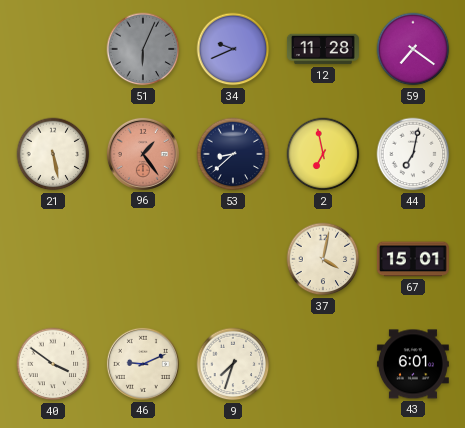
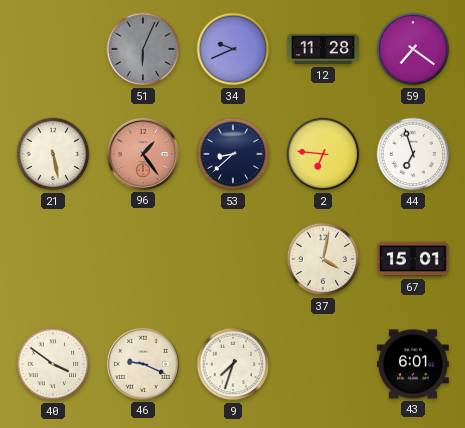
2: 6:58 -> 6:46
44: 7:02 -> 6:57
46: 9:11 -> 9:19
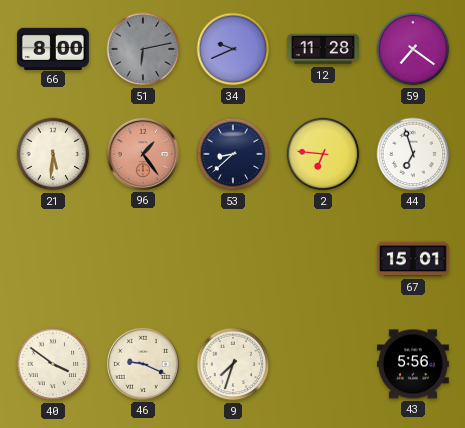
66: none -> 8:00
51: 6:04 -> 6:13
21: 5:28 -> 5:31
37: 4:02 -> none
43: 6:01 -> 5:56
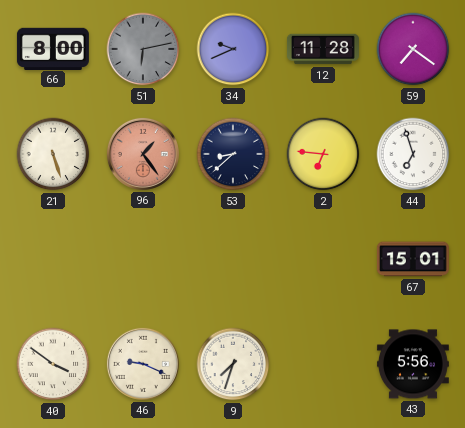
21: 5:31 -> 5:27
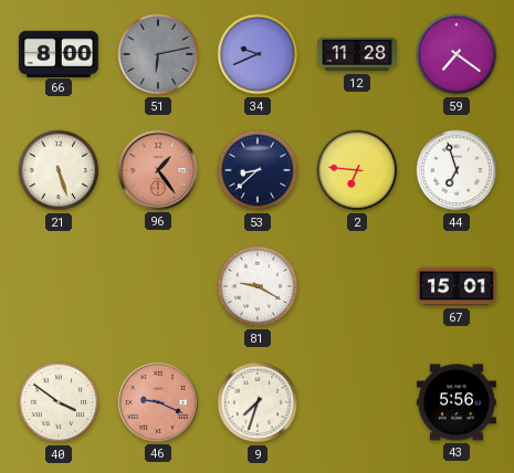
81: none -> 9:20
46 dial: cream -> salmon
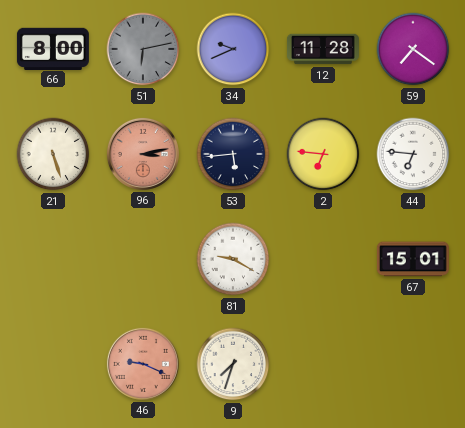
96: 1:24 -> 3:13
53: 8:38 -> 5:44
44: 6:57 -> 6:46
40: 3:51 -> none
43: 5:56 -> none
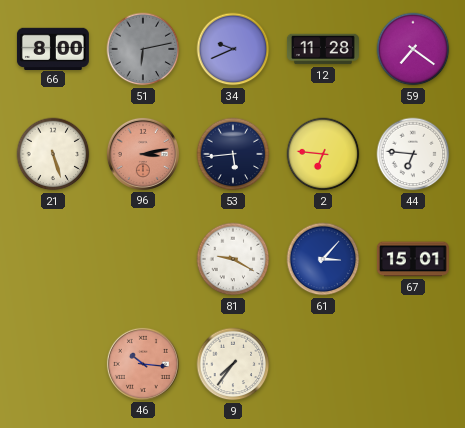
61: none -> 3:07
46: 9:19 -> 10:16
9: 7:33 -> 7:36
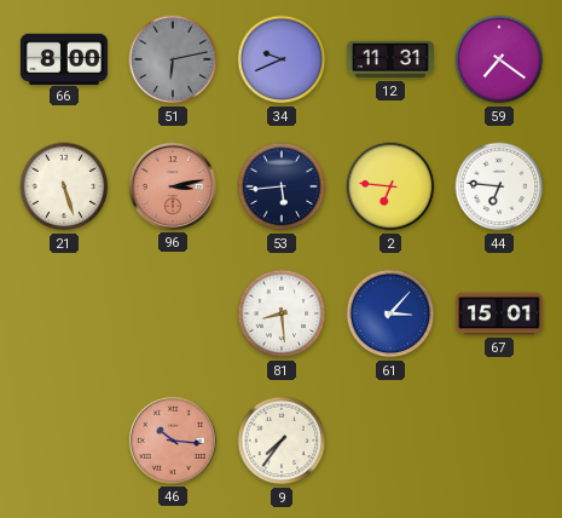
12: 11:28 -> 11:31
81: 9:20 -> 8:29
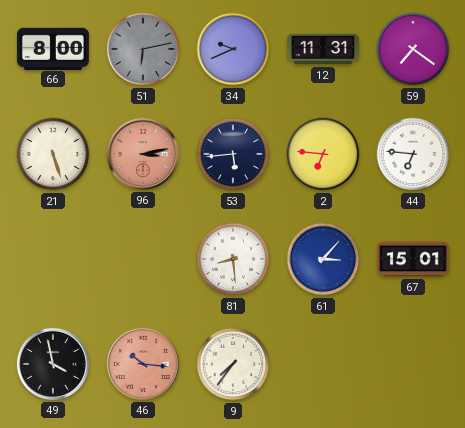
49: none -> 3:58
